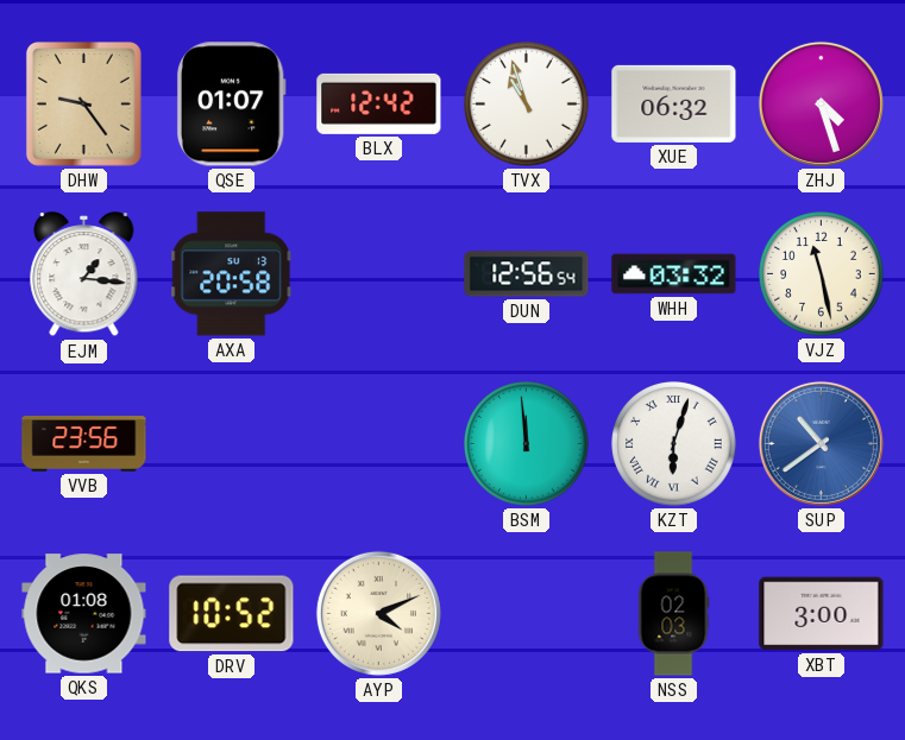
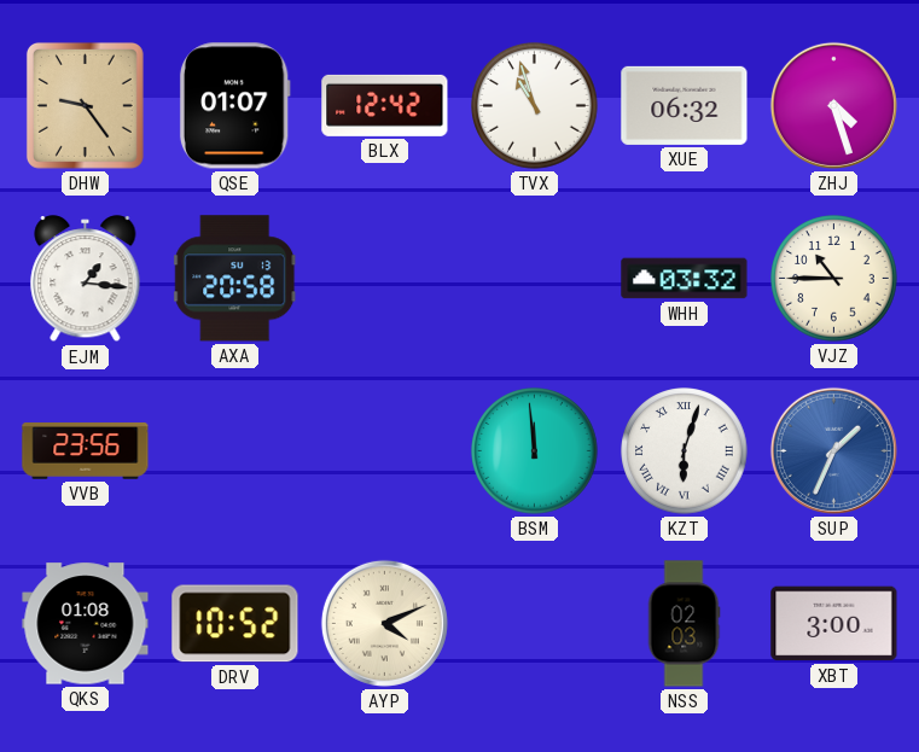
DUN: 12:56 -> none
VJZ: 11:28 -> 10:45
SUP: 10:39 -> 1:34
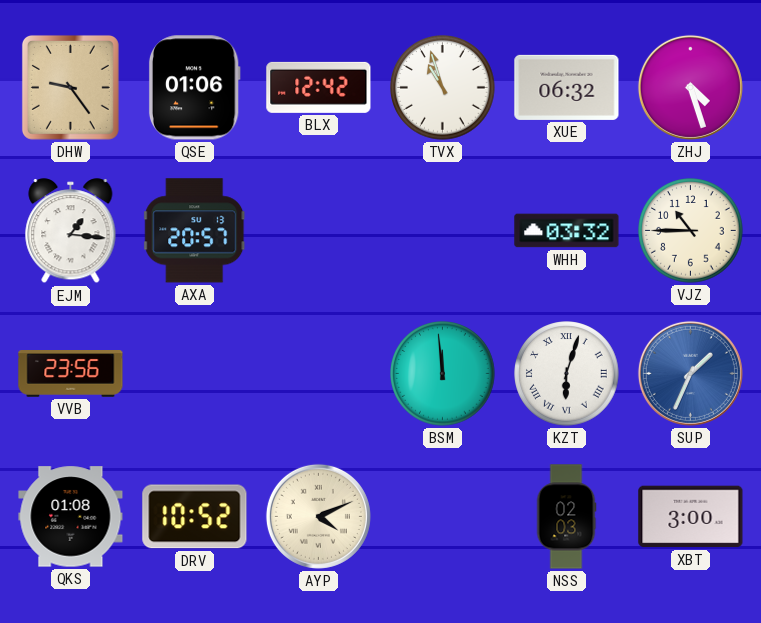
QSE: 01:07 -> 01:06
AXA: 20:58 -> 20:57
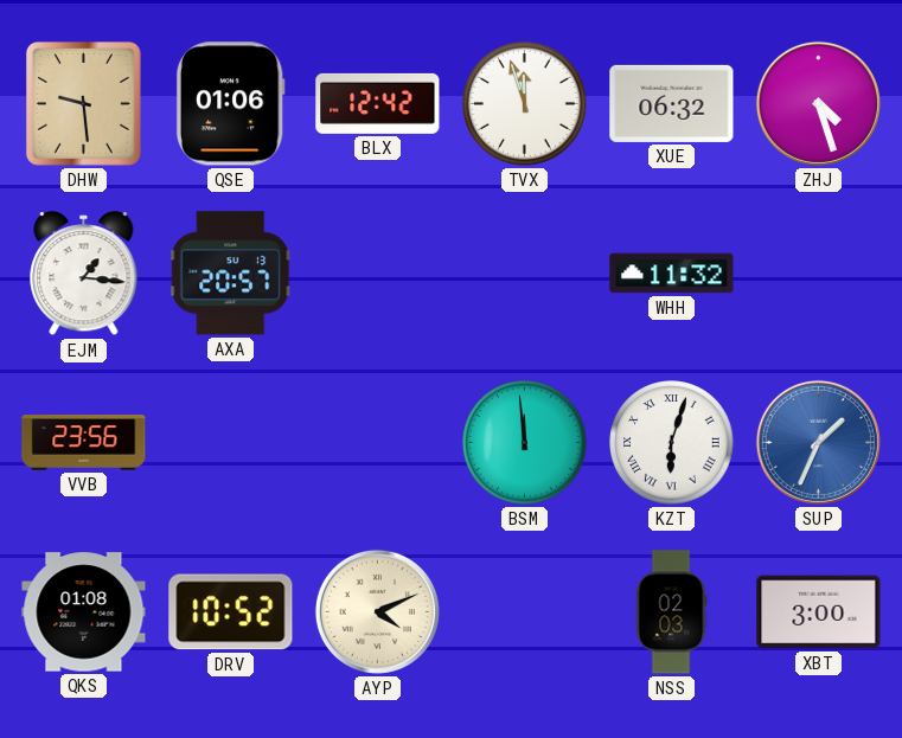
DHW: 9:24 -> 9:29
TVX: 10:57 -> 11:57
WHH: 03:32 -> 11:32
VJZ: 10:45 -> none
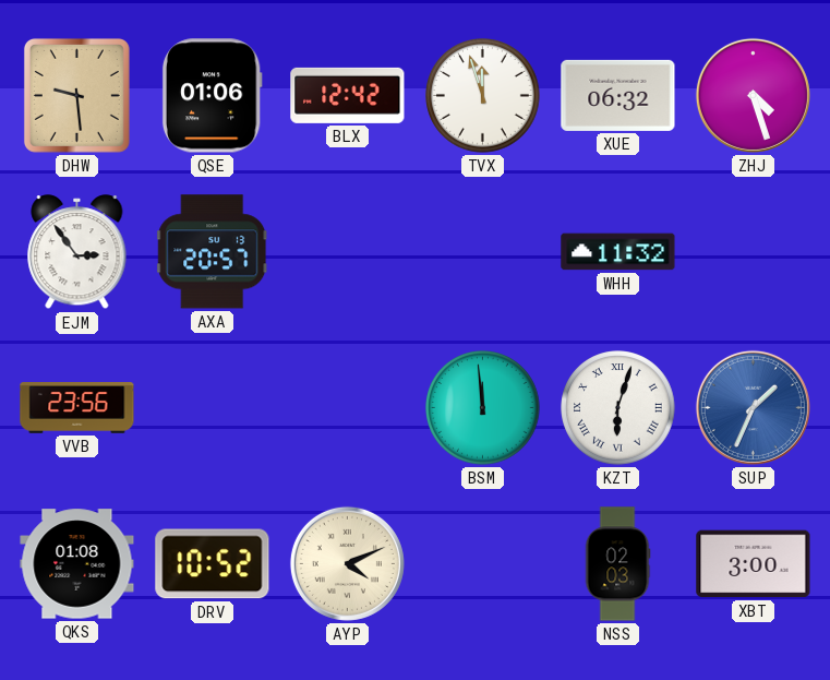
EJM: 1:16 -> 2:54
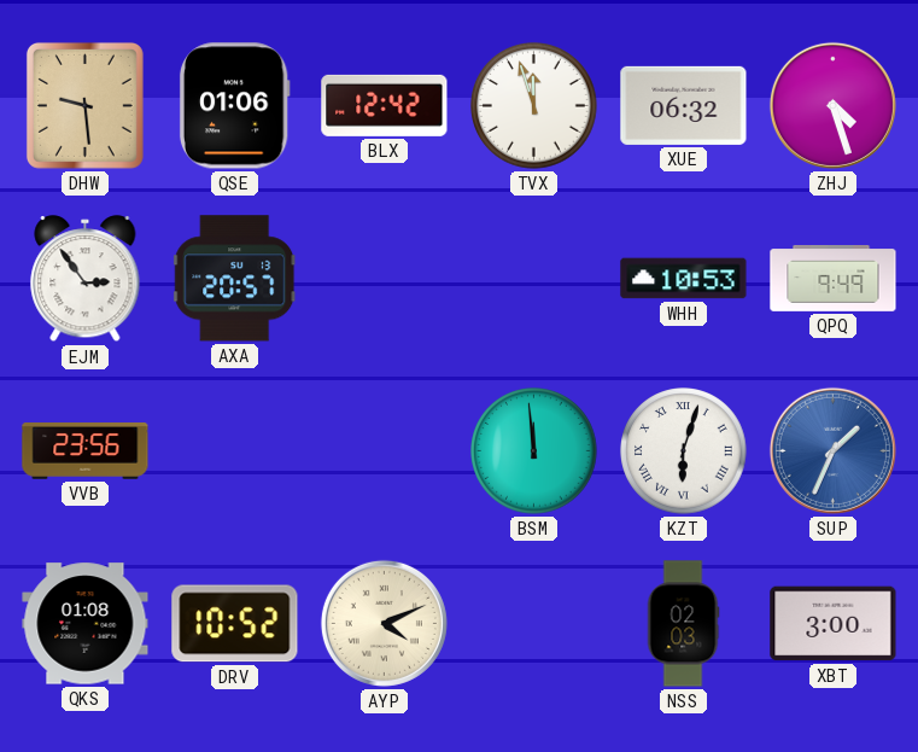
WHH: 11:32 -> 10:53
QPQ: none -> 9:49
